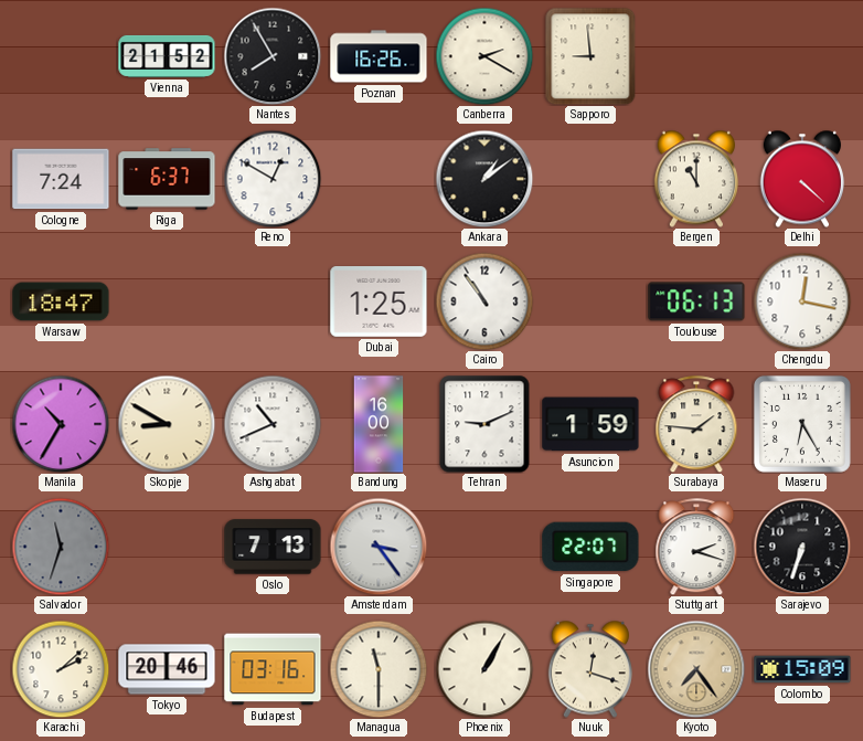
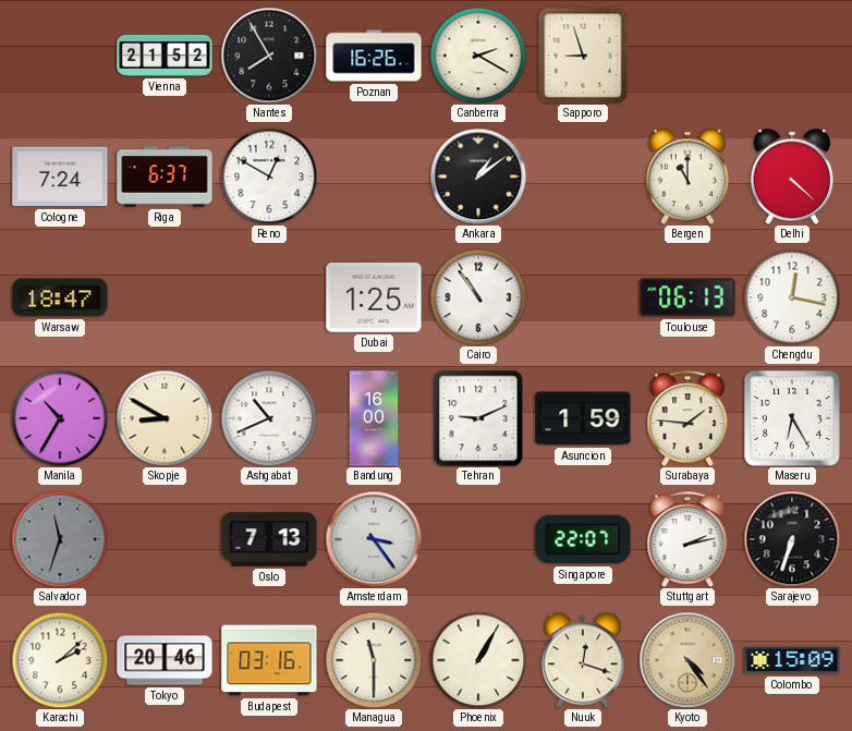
Sapporo: 8:59 -> 8:57
Stuttgart: 2:18 -> 2:13
Kyoto: 7:24 -> 4:24
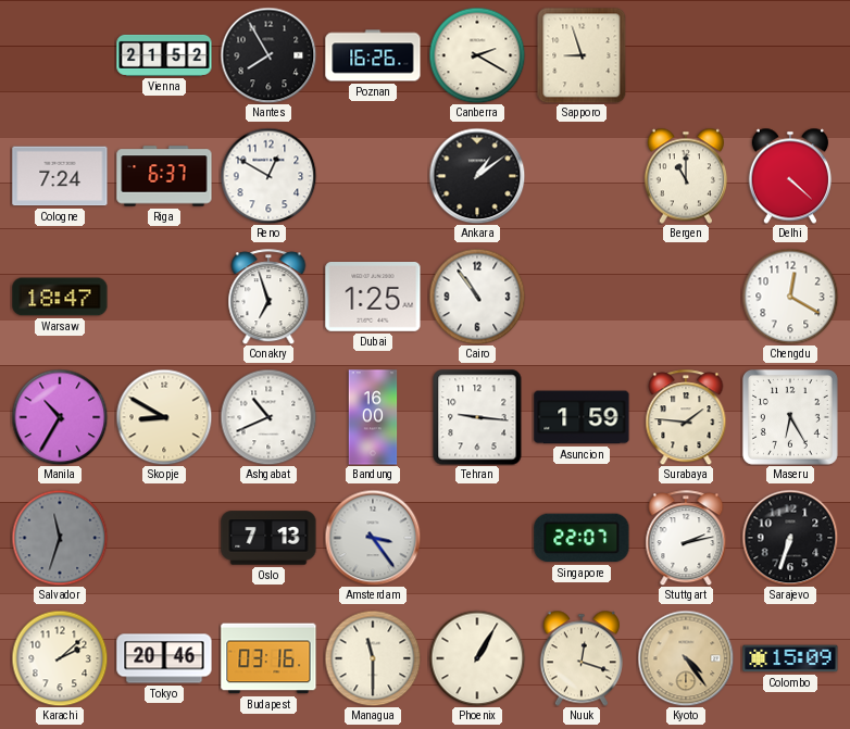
Conakry: none -> 6:57
Toulouse: 06:13 -> none
Chengdu: 12:17 -> 12:20
Tehran: 9:11 -> 9:16
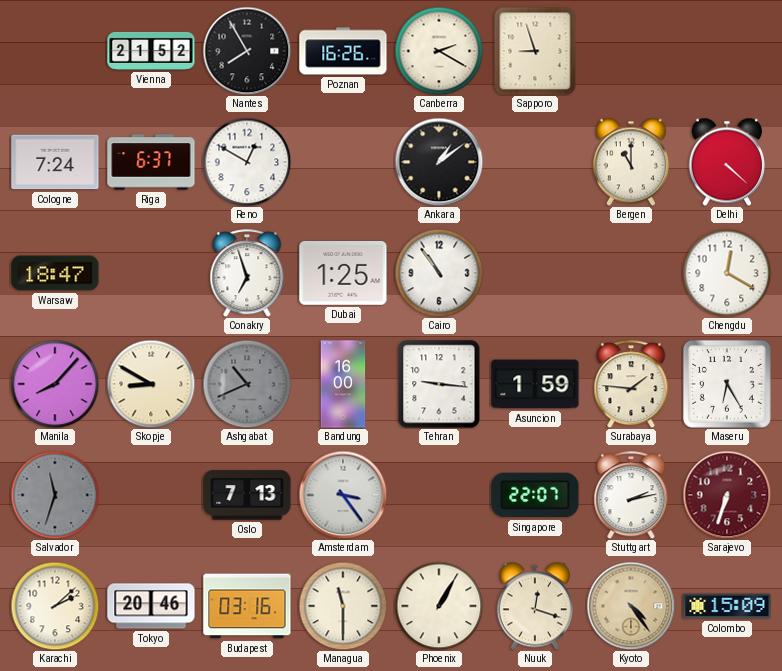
Manila: 10:35 -> 8:07
Ashgabat dial: white -> grey
Sarajevo dial: black -> burgundy
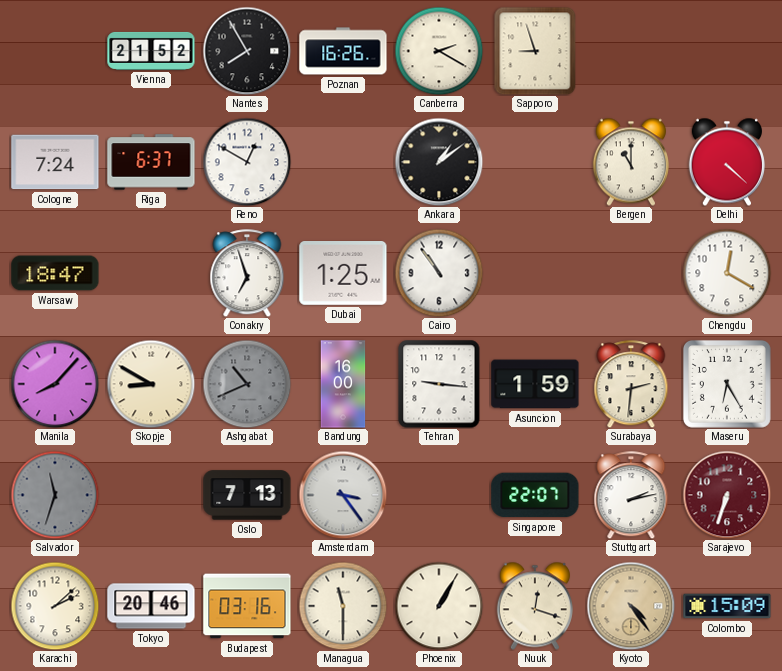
Surabaya: 1:46 -> 2:31
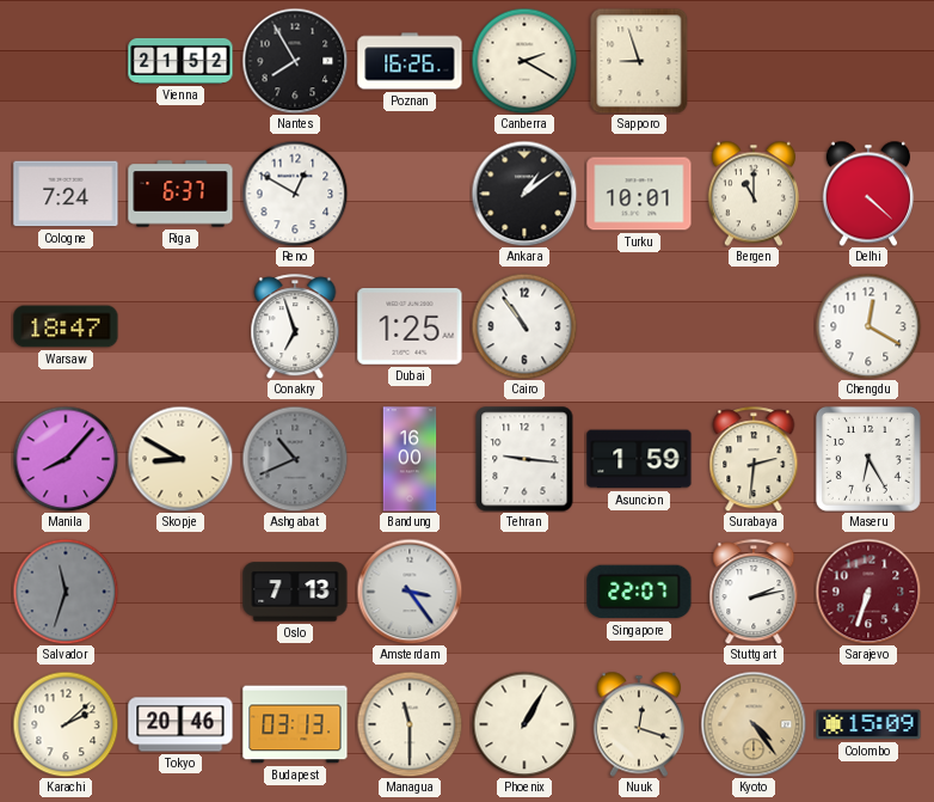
Turku: none -> 10:01
Budapest: 03:16 -> 03:13
